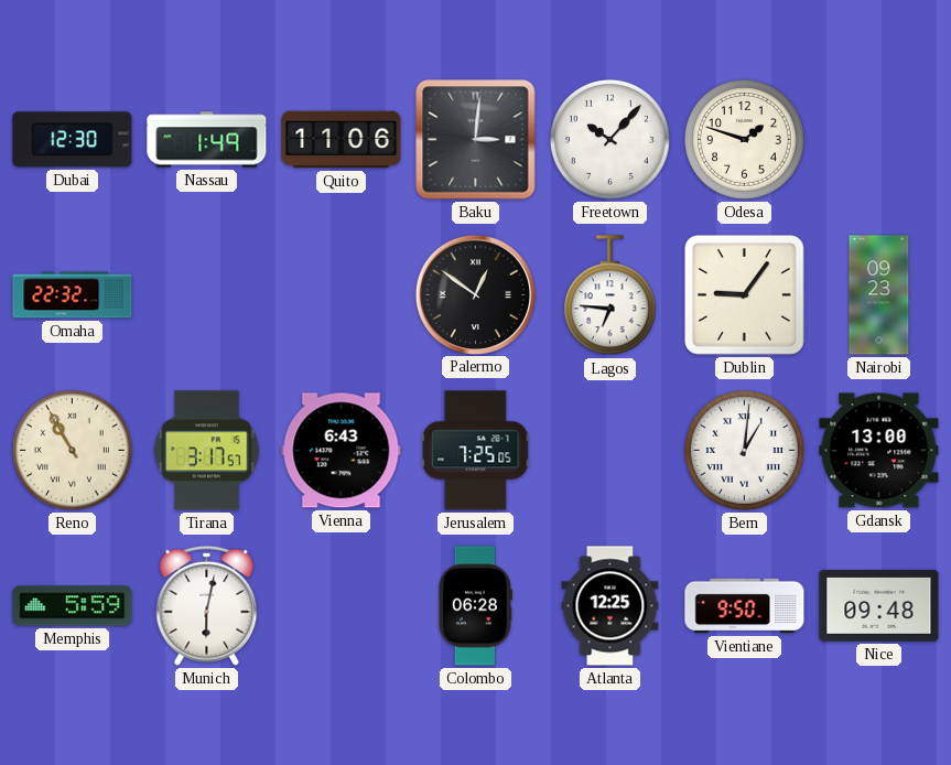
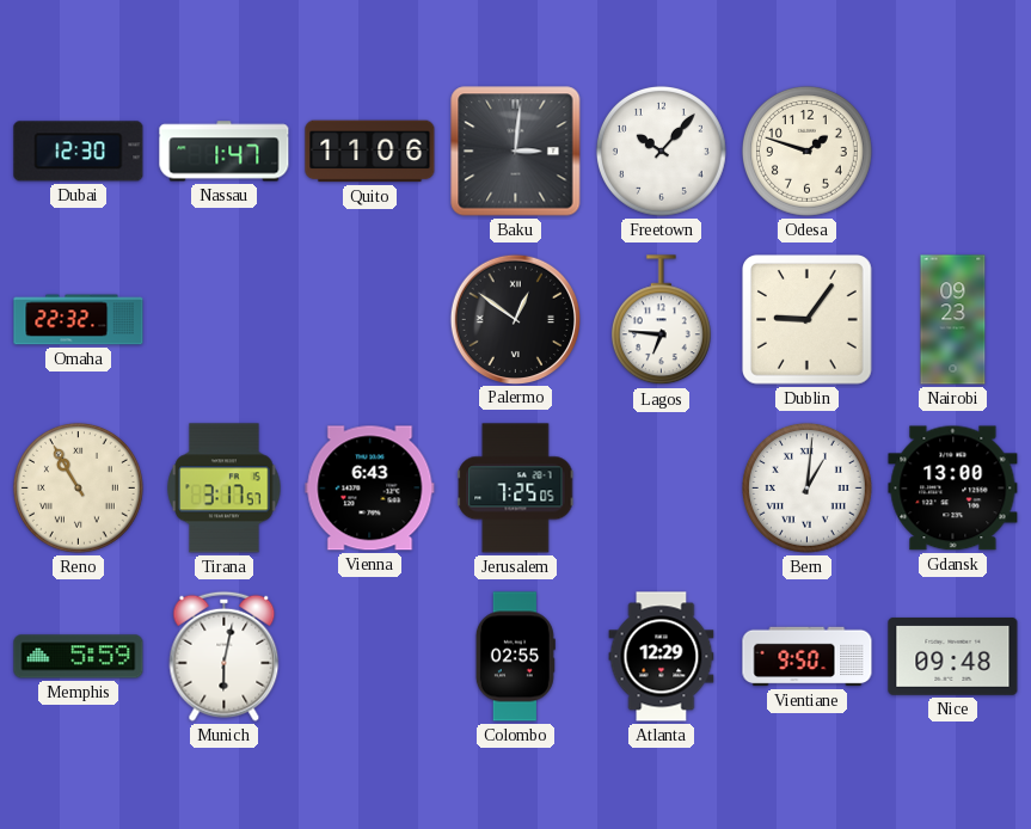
Nassau: 1:49 -> 1:47
Colombo: 06:28 -> 02:55
Atlanta: 12:25 -> 12:29
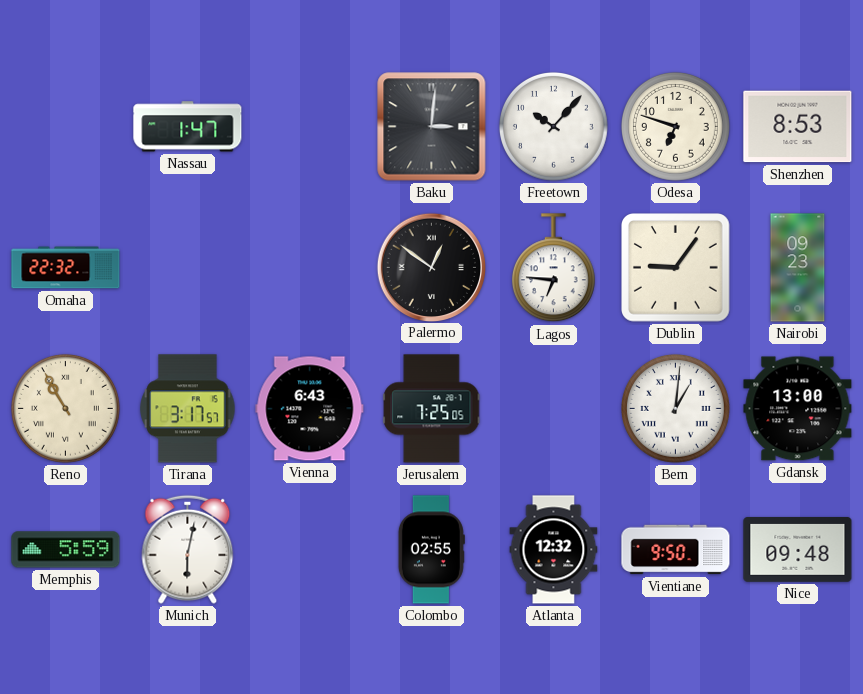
Dubai: 12:30 -> none
Quito: 11:06 -> none
Odesa: 1:48 -> 6:48
Shenzhen: none -> 8:53
Atlanta: 12:29 -> 12:32
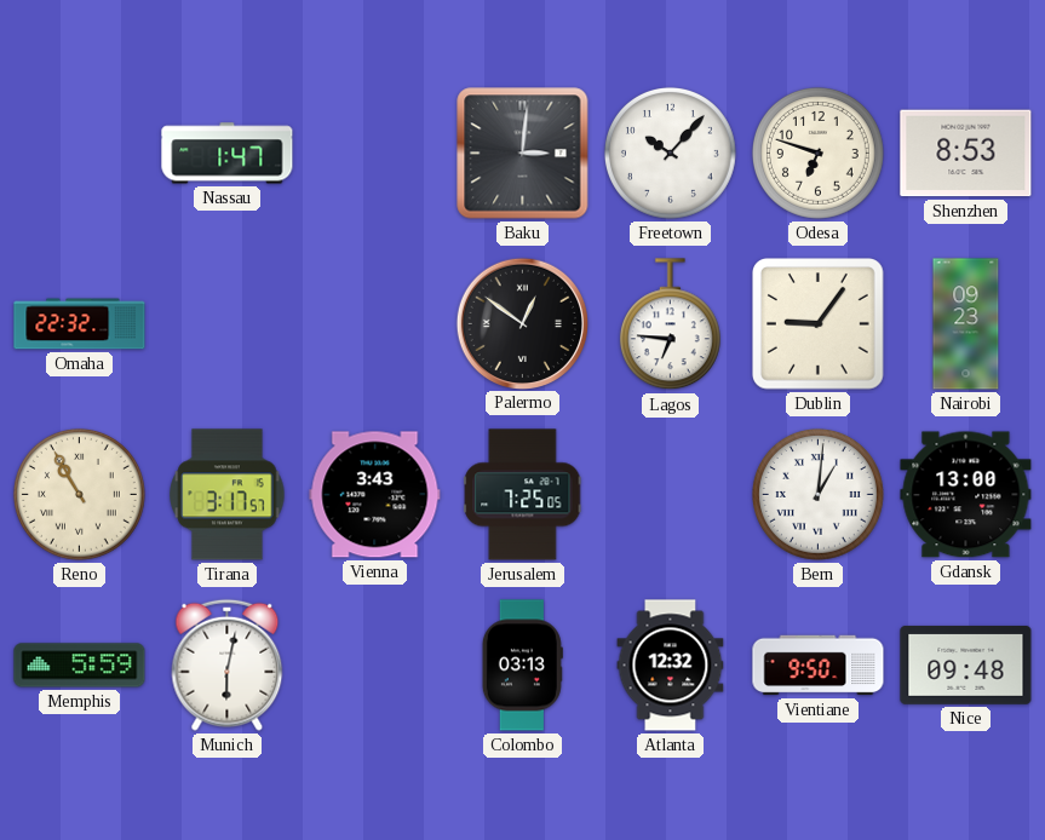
Vienna: 6:43 -> 3:43
Colombo: 02:55 -> 03:13
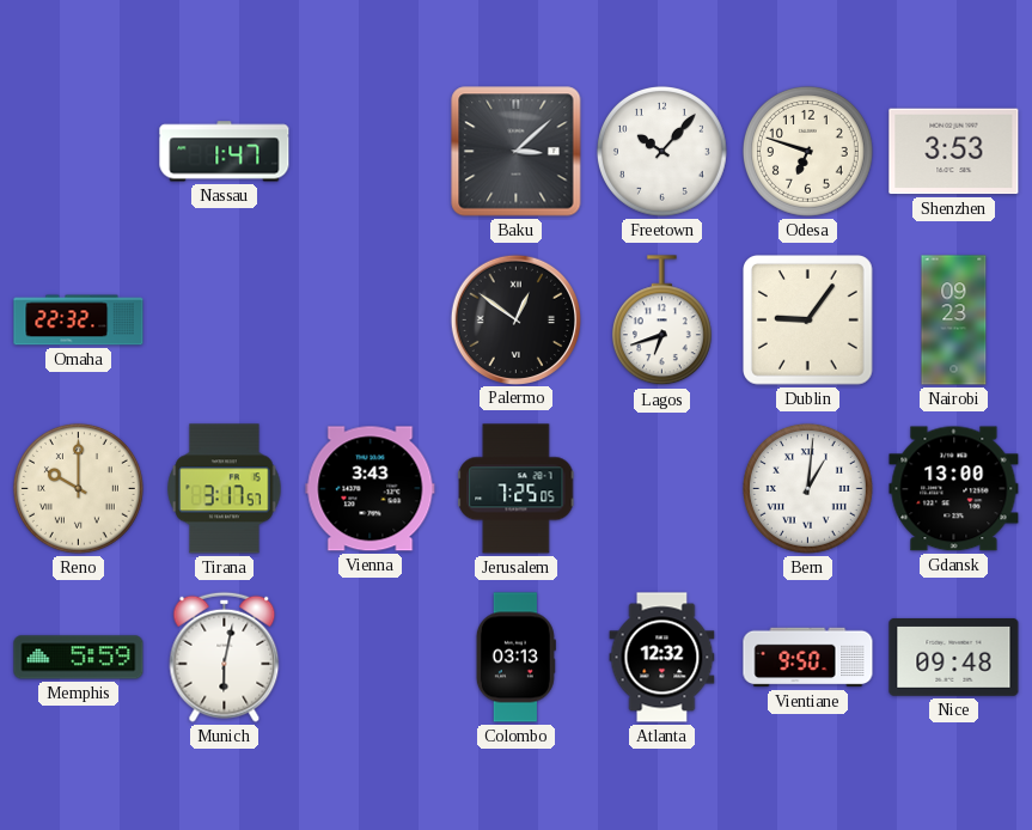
Baku: 3:01 -> 3:08
Shenzhen: 8:53 -> 3:53
Lagos: 6:46 -> 6:42
Reno: 10:55 -> 10:00
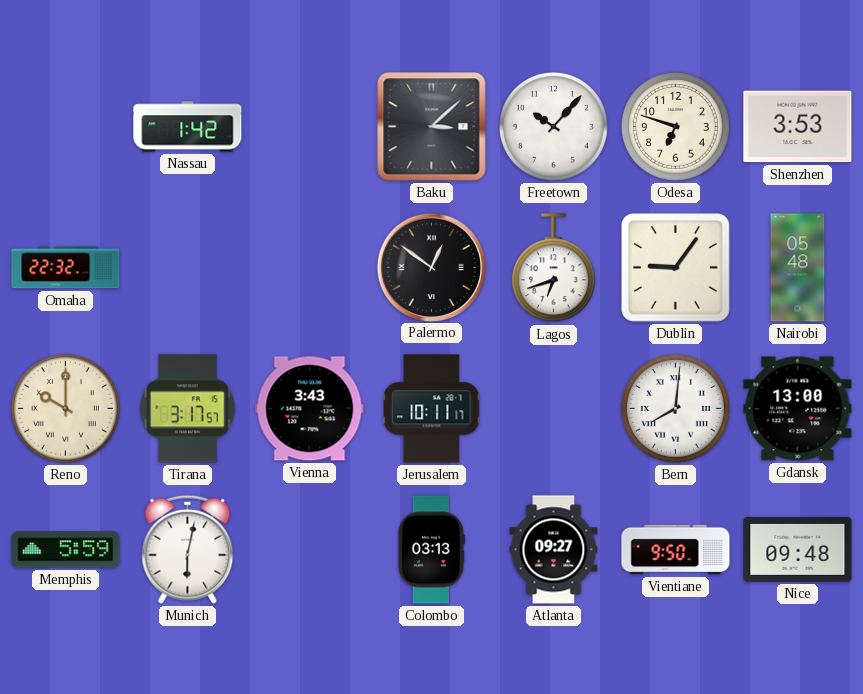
Nassau: 1:47 -> 1:42
Nairobi: 09:23 -> 05:48
Jerusalem: 7:25 -> 10:11
Bern: 1:01 -> 8:01
Atlanta: 12:32 -> 09:27
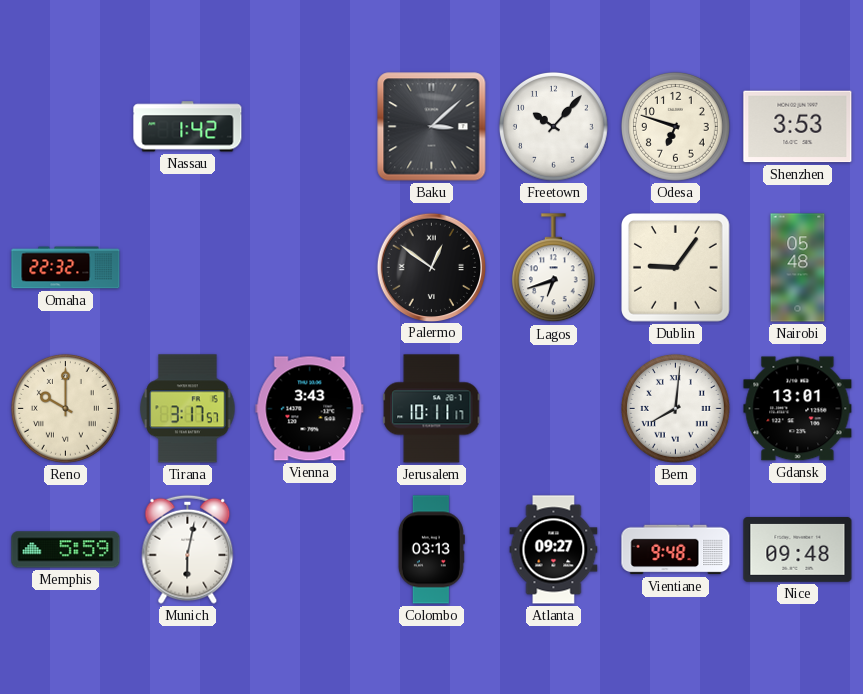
Gdansk: 13:00 -> 13:01
Vientiane: 9:50 -> 9:48
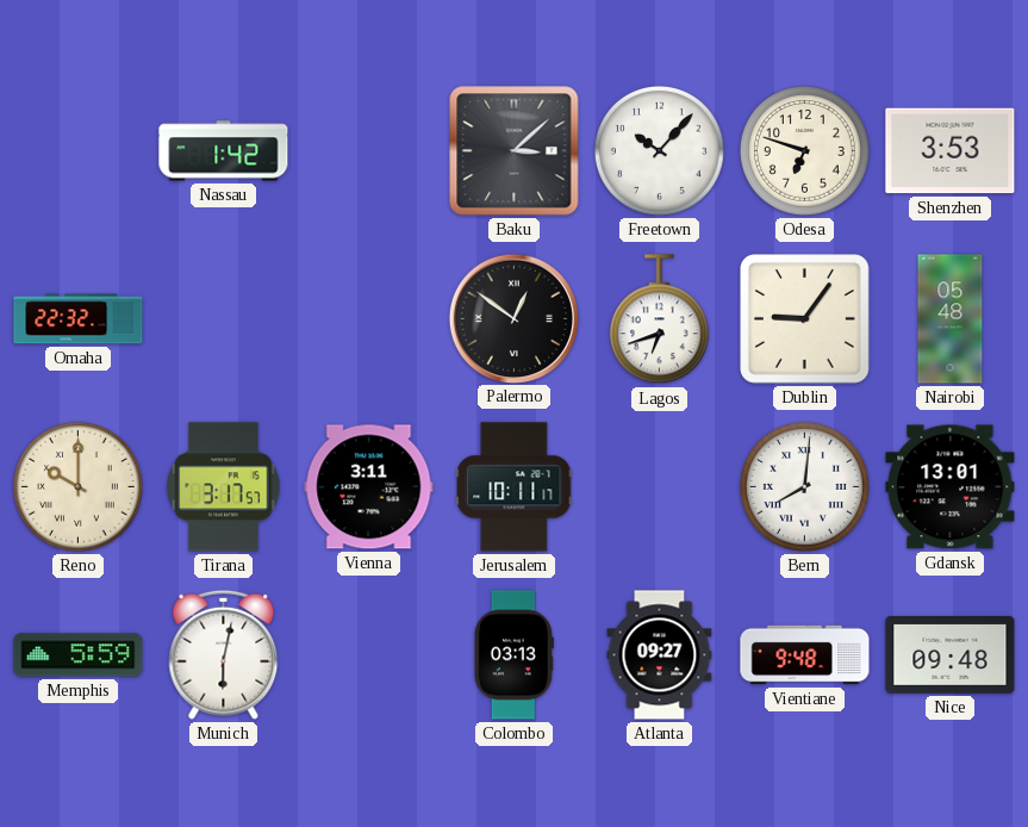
Vienna: 3:43 -> 3:11
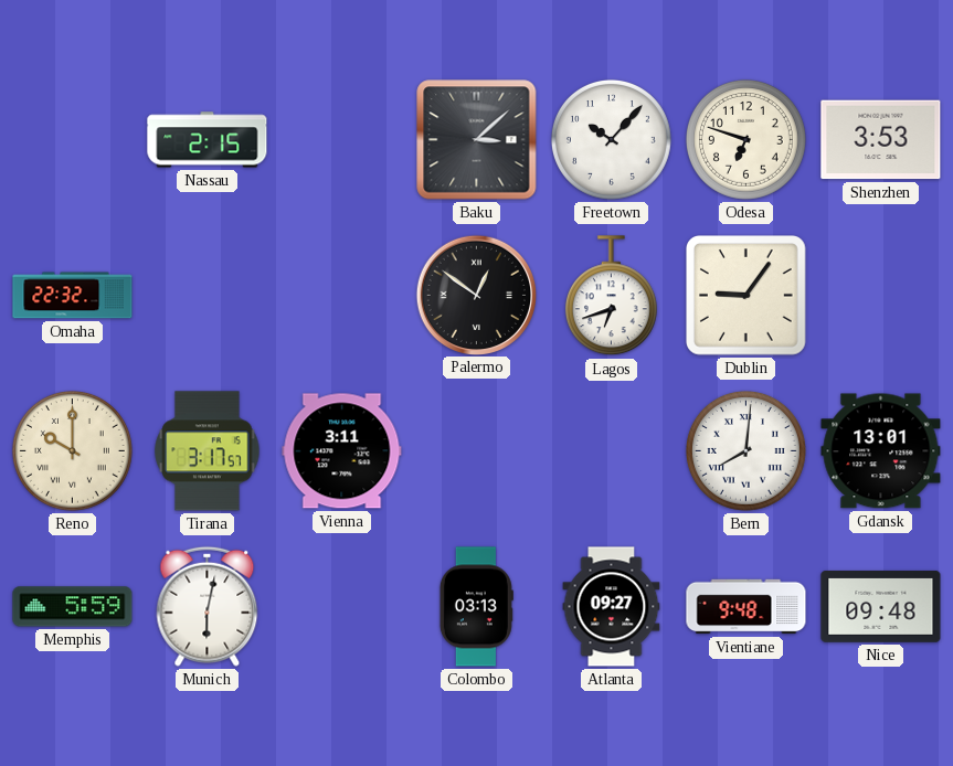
Nassau: 1:42 -> 2:15
Nairobi: 05:48 -> none
Jerusalem: 10:11 -> none
